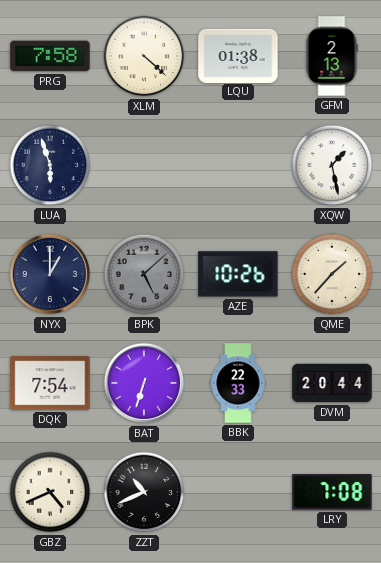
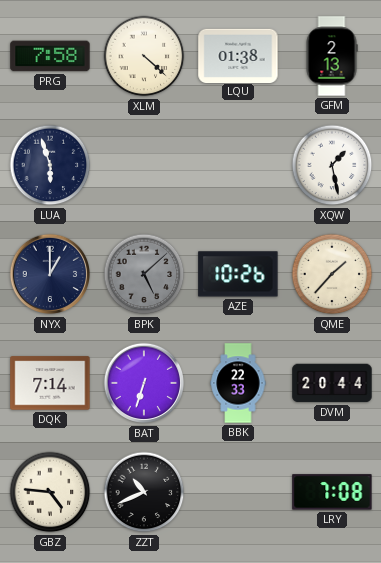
DQK: 7:54 -> 7:14
GBZ: 4:41 -> 4:46
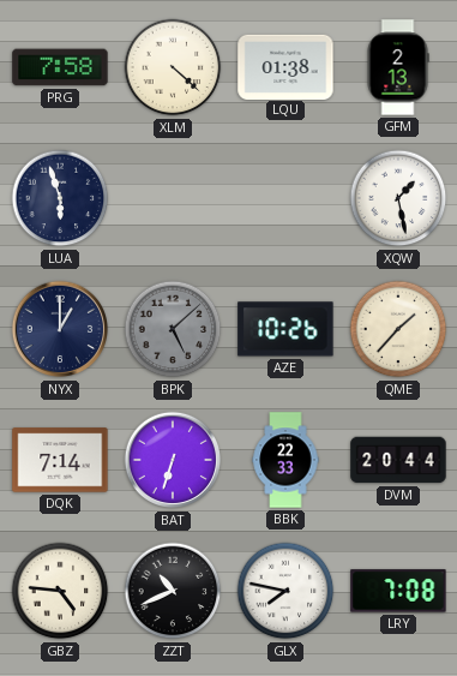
GLX: none -> 7:47
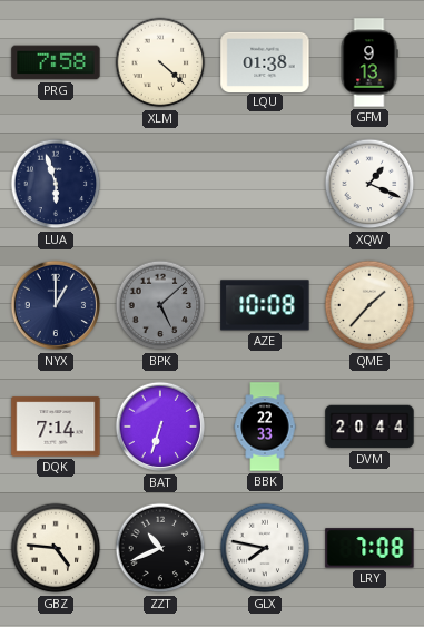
GFM: 2:13 -> 9:13
XQW: 1:28 -> 1:19
AZE: 10:26 -> 10:08
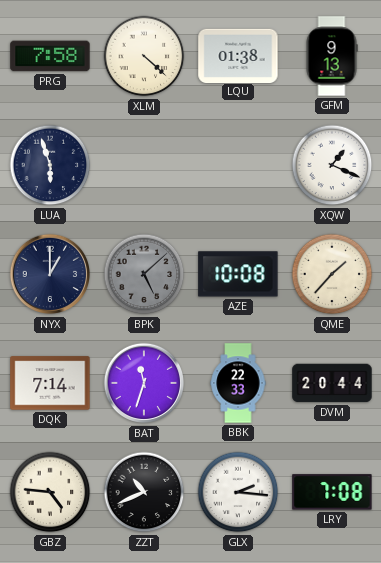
BAT: 6:33 -> 11:33
GLX: 7:47 -> 2:16
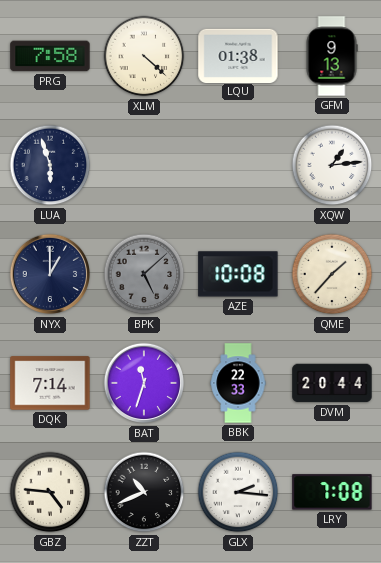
XQW: 1:19 -> 1:14
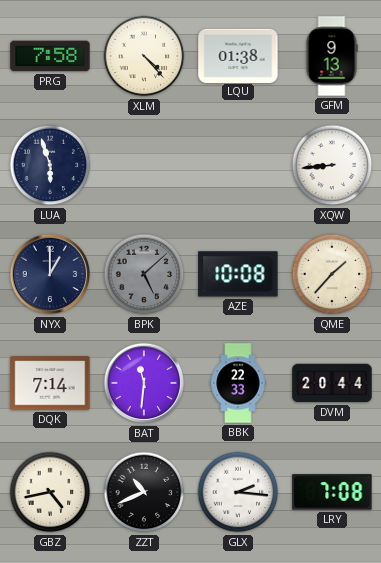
XLM: 4:22 -> 4:23
XQW: 1:14 -> 8:44
BAT: 11:33 -> 11:31
GBZ: 4:46 -> 4:43
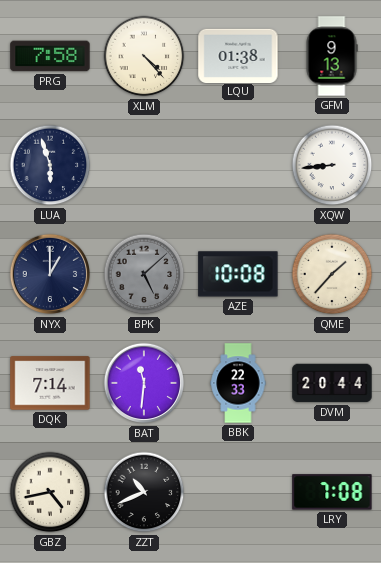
GLX: 2:16 -> none
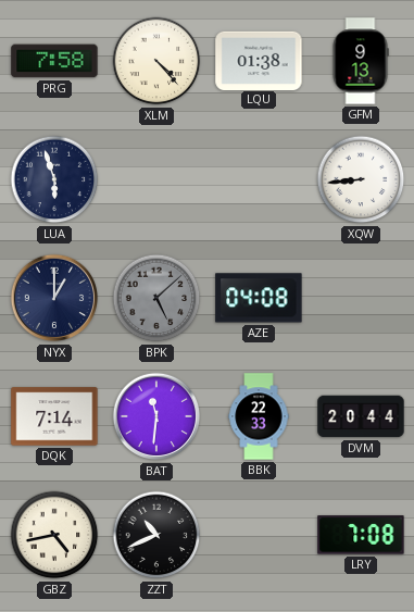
AZE: 10:08 -> 04:08
QME: 1:37 -> none
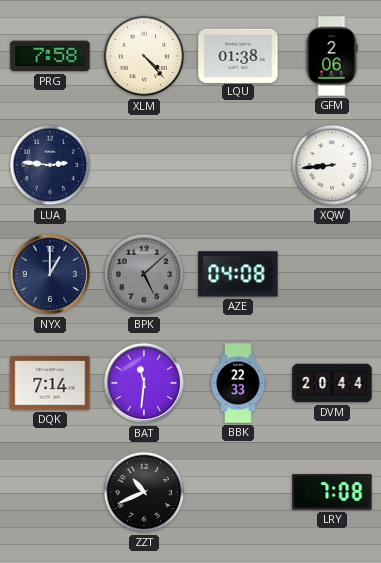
GFM: 9:13 -> 2:06
LUA: 5:57 -> 2:46
GBZ: 4:43 -> none
